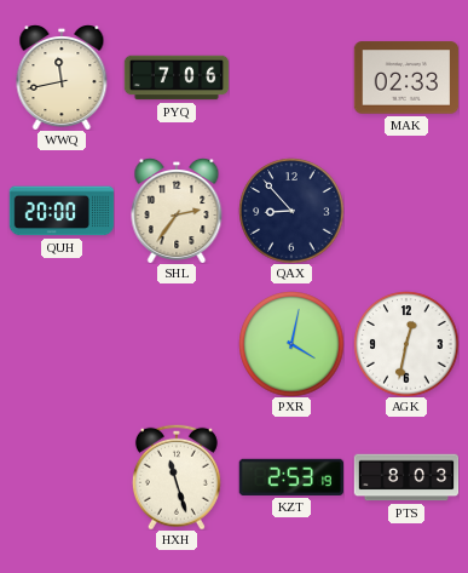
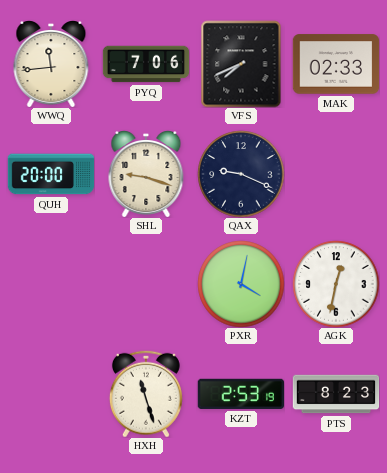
WWQ: 11:43 -> 11:44
VFS: none -> 7:41
SHL: 2:36 -> 9:18
QAX: 8:53 -> 9:19
PTS: 8:03 -> 8:23
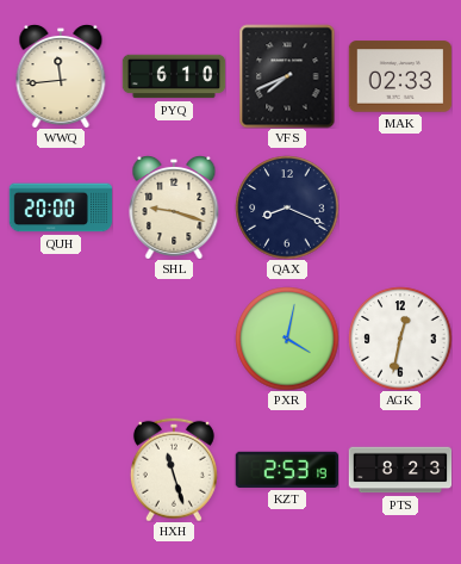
PYQ: 7:06 -> 6:10
QAX: 9:19 -> 8:19
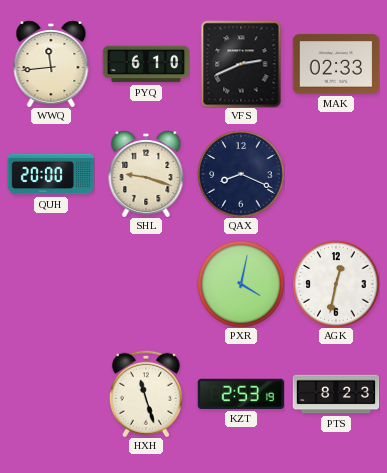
VFS: 7:41 -> 2:41
